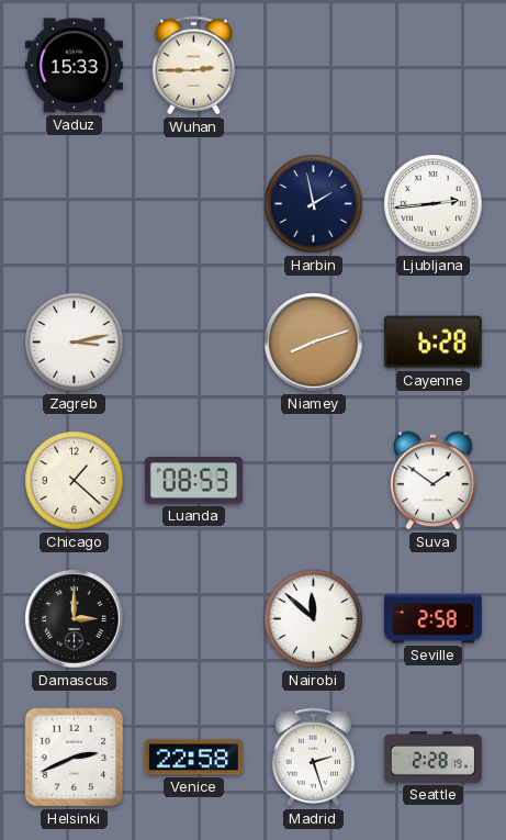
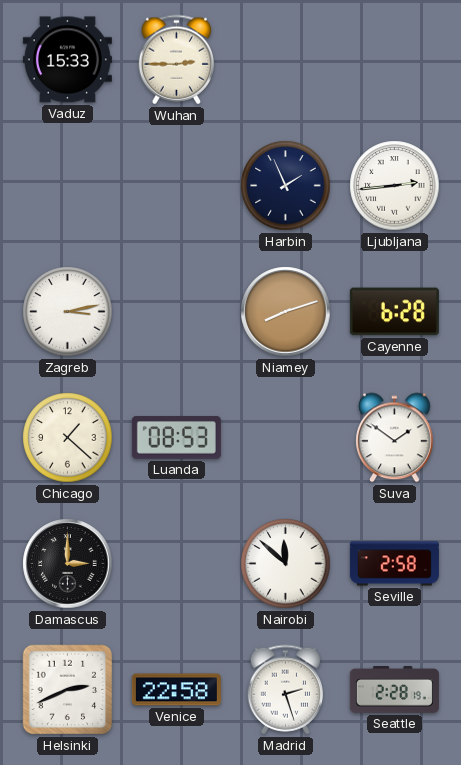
Harbin: 1:58 -> 1:56
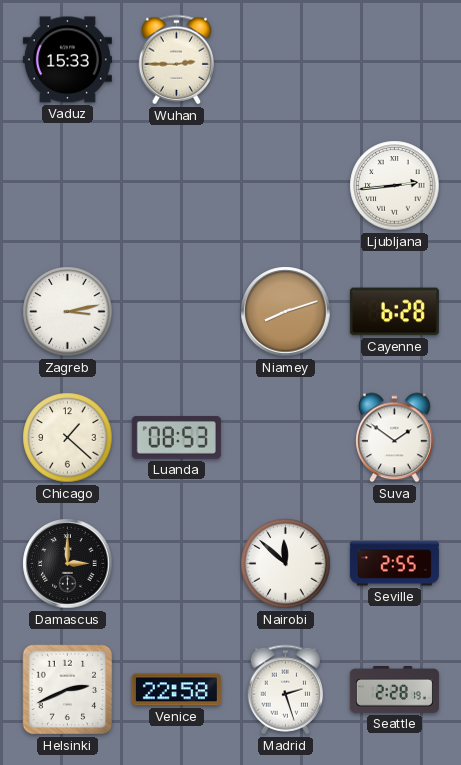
Harbin: 1:56 -> none
Seville: 2:58 -> 2:55
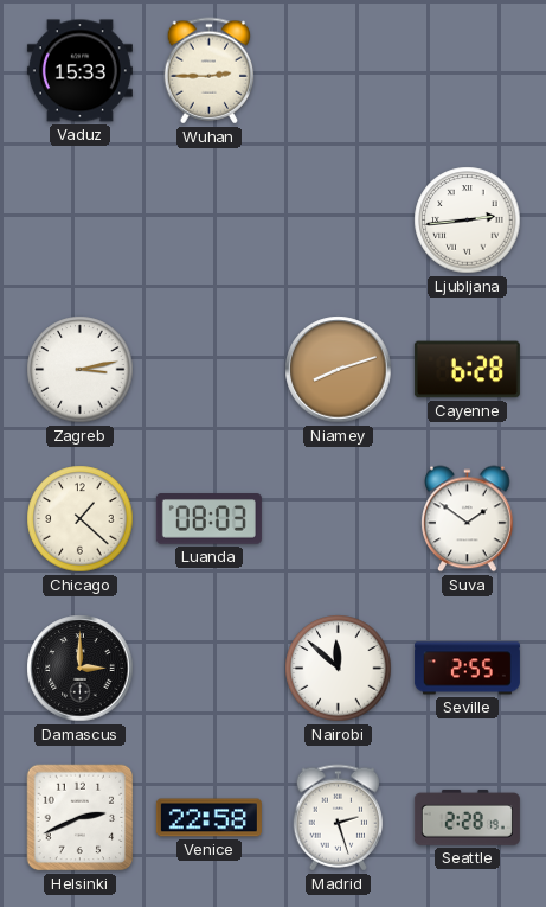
Luanda: 08:53 -> 08:03
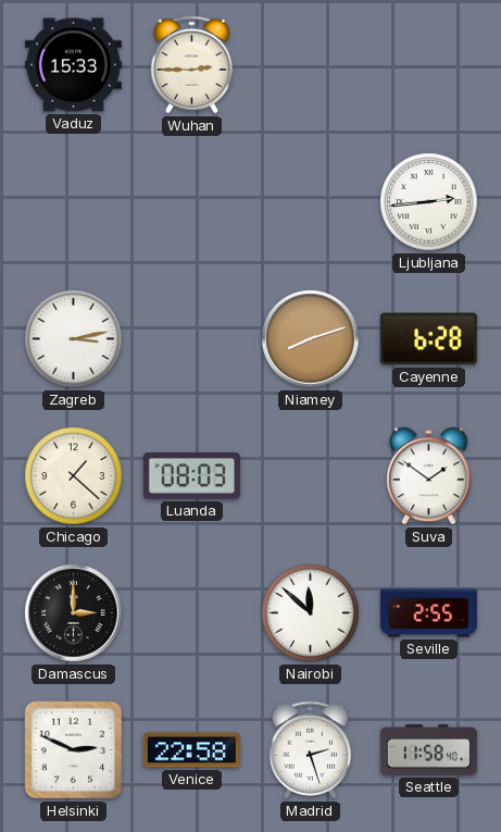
Helsinki: 2:41 -> 2:49
Seattle: 2:28 -> 11:58
